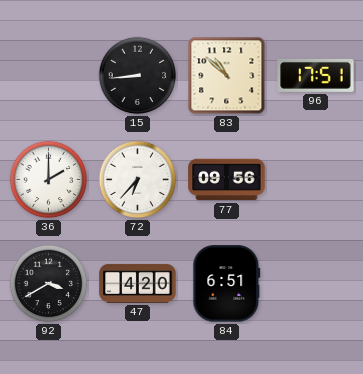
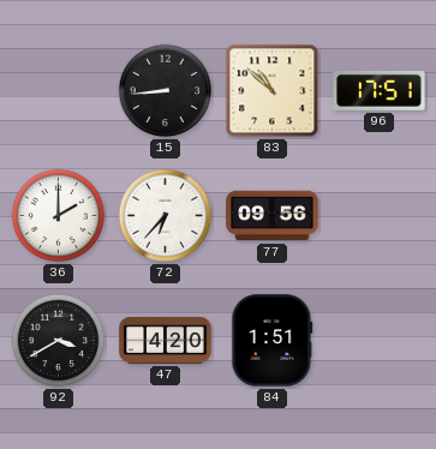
84: 6:51 -> 1:51
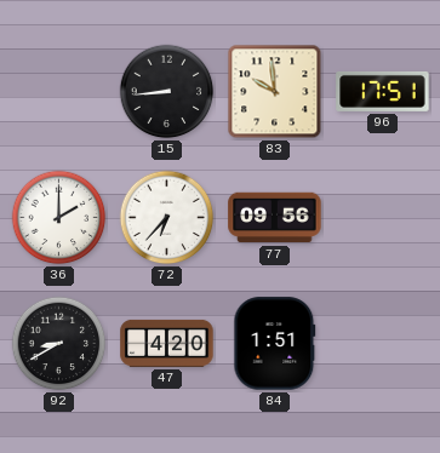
83: 10:52 -> 9:59
92: 3:40 -> 8:40
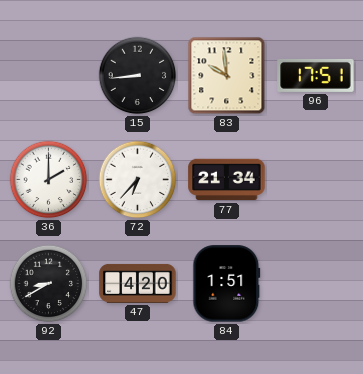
77: 09:56 -> 21:34
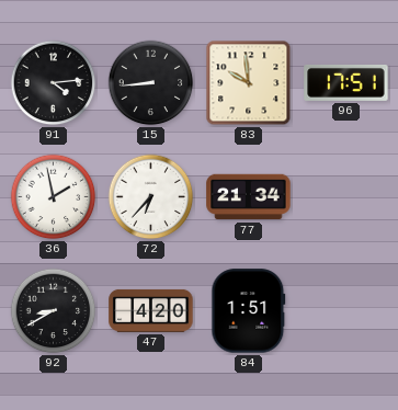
91: none -> 4:14
36: 2:00 -> 1:58
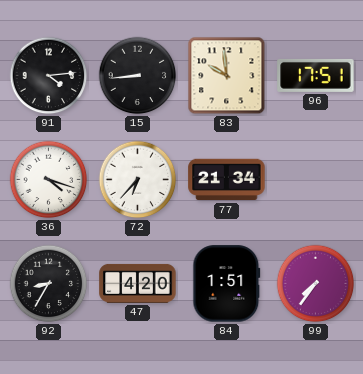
36: 1:58 -> 4:18
92: 8:40 -> 8:35
99: none -> 7:36
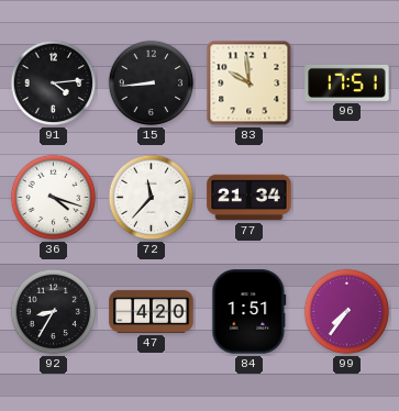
72: 6:37 -> 11:37
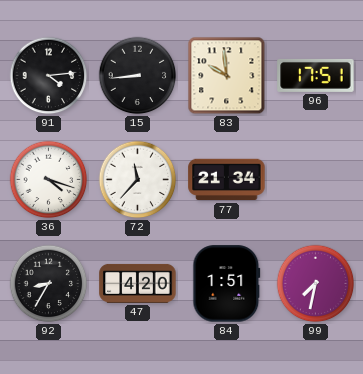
99: 7:36 -> 7:32
